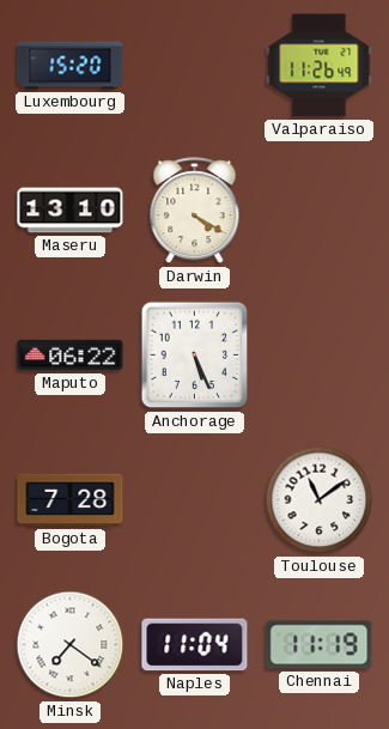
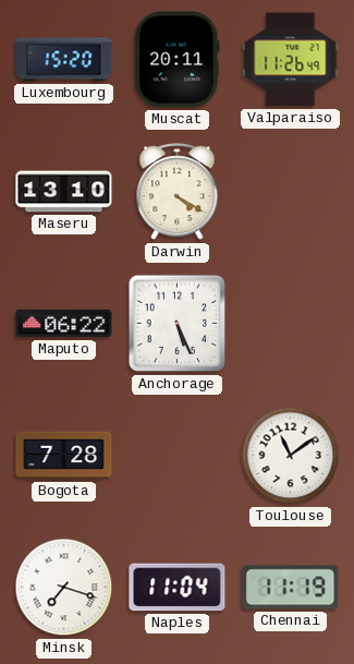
Muscat: none -> 20:11
Minsk: 7:21 -> 7:18
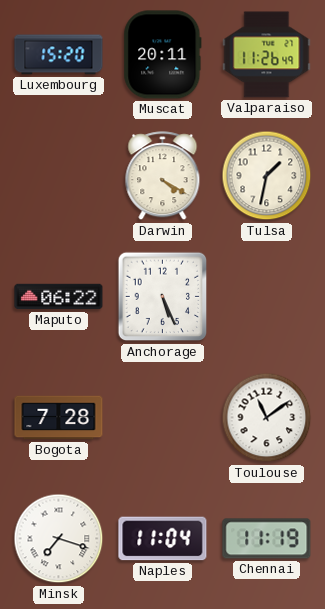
Maseru: 13:10 -> none
Tulsa: none -> 1:32
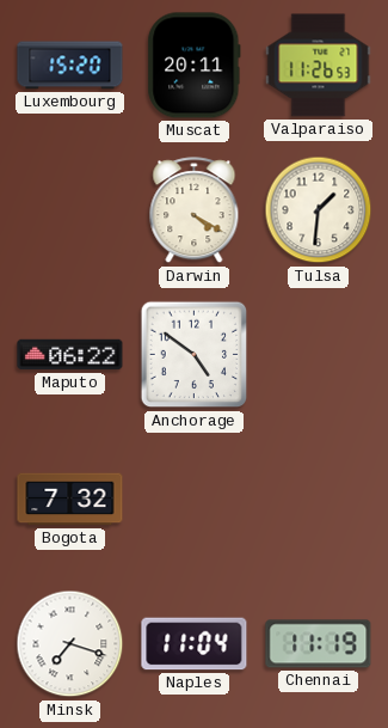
Valparaiso: 11:26:49 -> 11:26:53
Tulsa: 1:32 -> 1:31
Anchorage: 5:26 -> 4:51
Bogota: 7:28 -> 7:32
Toulouse: 11:09 -> none
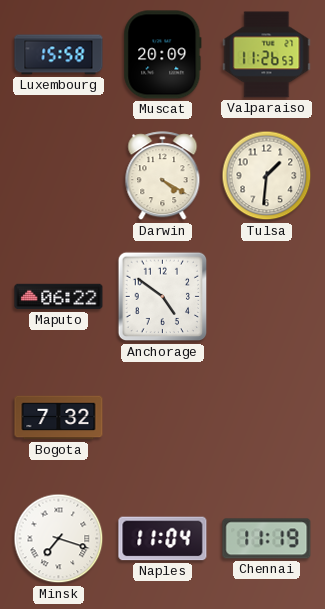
Luxembourg: 15:20 -> 15:58
Muscat: 20:11 -> 20:09
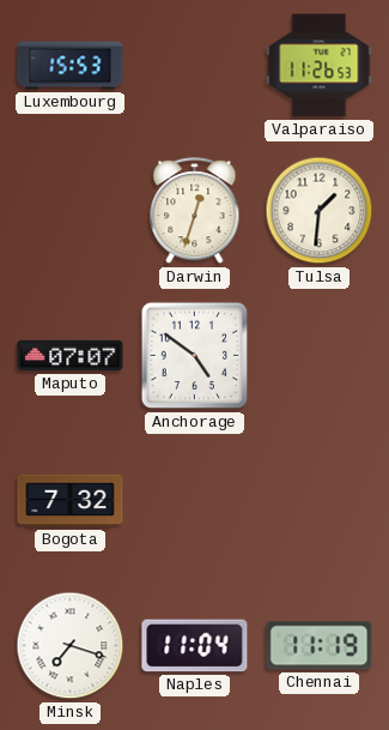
Luxembourg: 15:58 -> 15:53
Muscat: 20:09 -> none
Darwin: 4:20 -> 12:33
Maputo: 06:22 -> 07:07
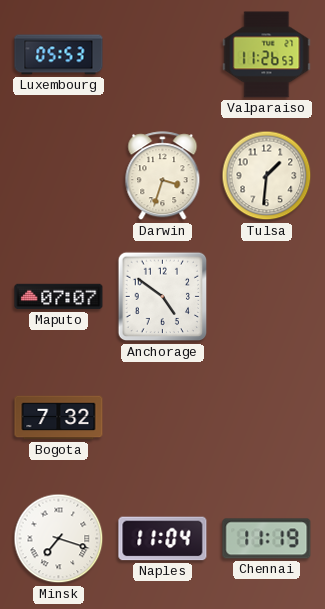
Luxembourg: 15:53 -> 05:53
Darwin: 12:33 -> 3:33
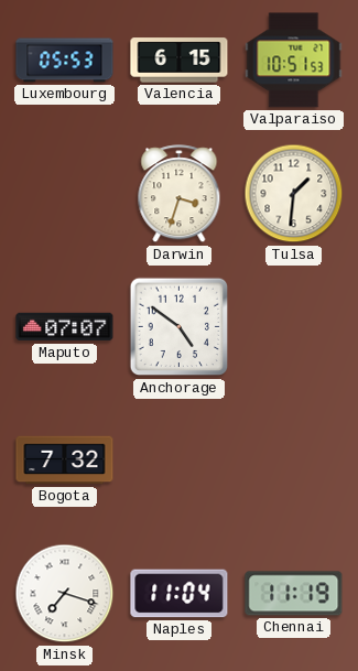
Valencia: none -> 6:15
Valparaiso: 11:26 -> 10:51
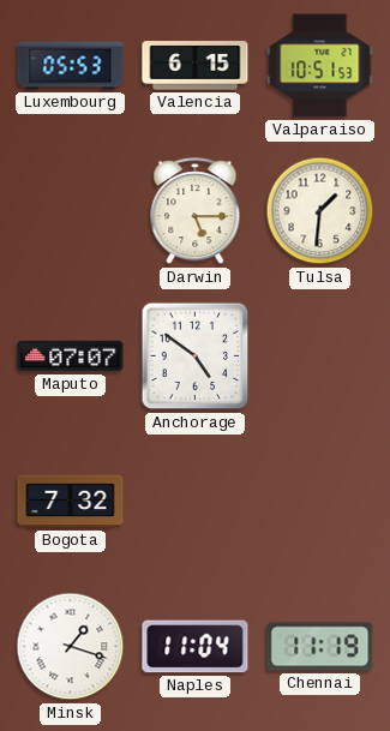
Darwin: 3:33 -> 5:15
Minsk: 7:18 -> 1:18
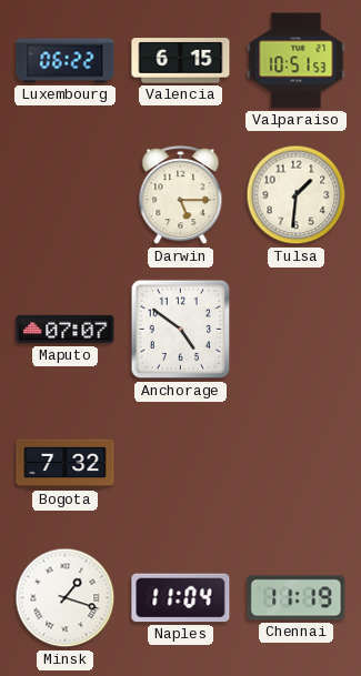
Luxembourg: 05:53 -> 06:22
